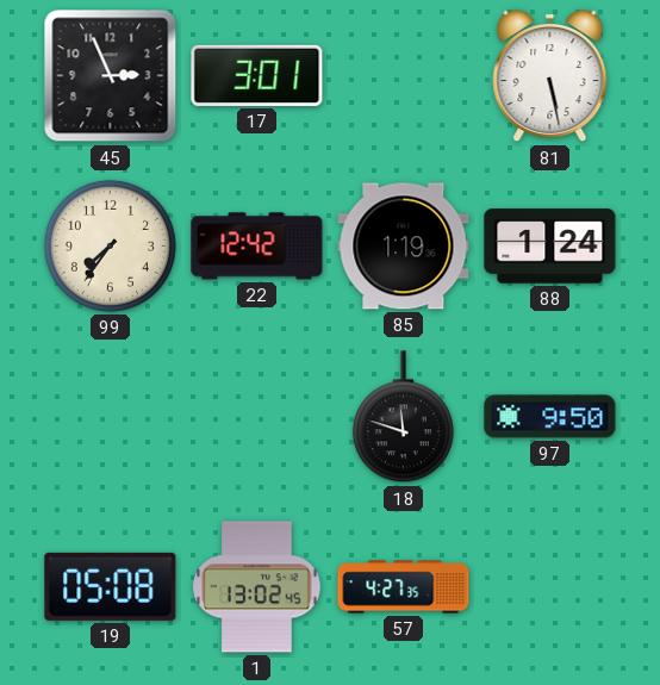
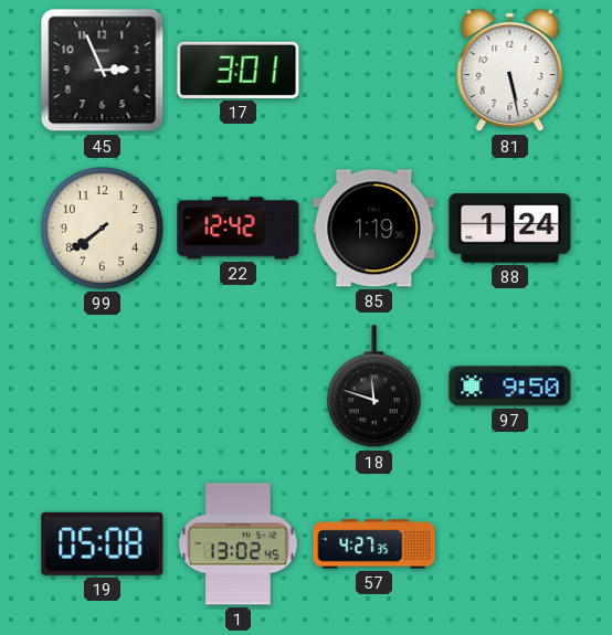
99: 7:36 -> 7:39
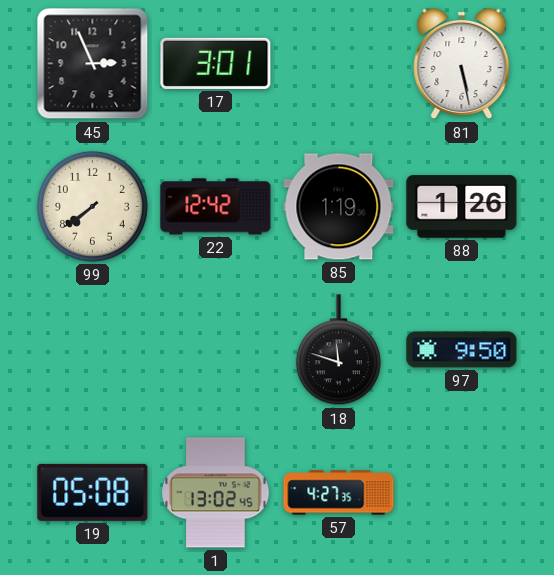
88: 1:24 -> 1:26
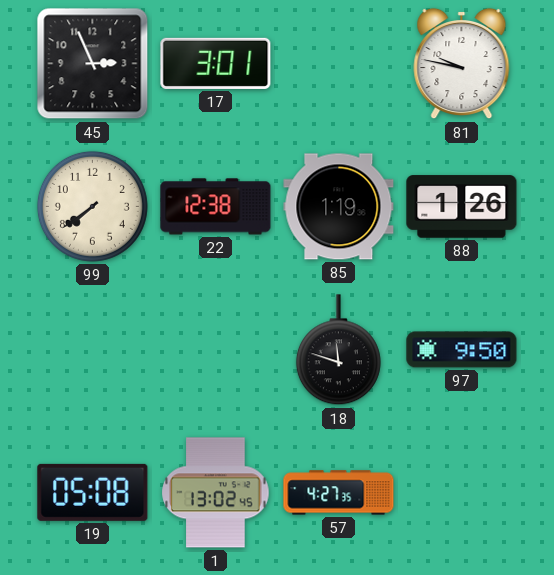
81: 5:28 -> 9:47
22: 12:42 -> 12:38
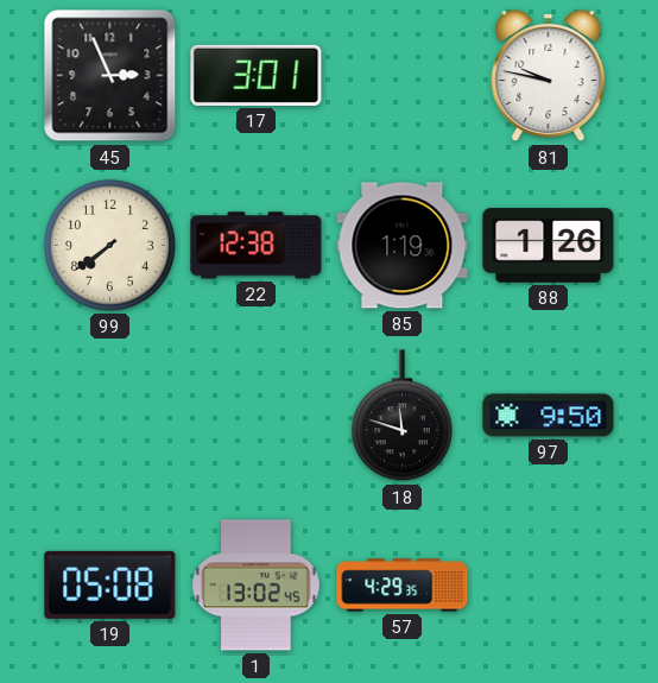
57: 4:27 -> 4:29
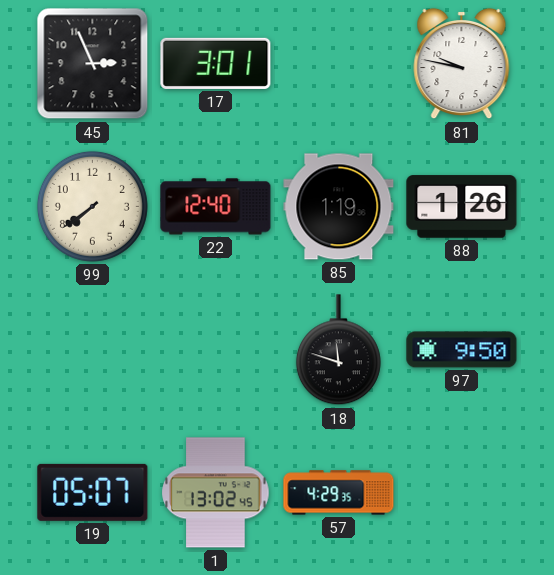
22: 12:38 -> 12:40
19: 05:08 -> 05:07
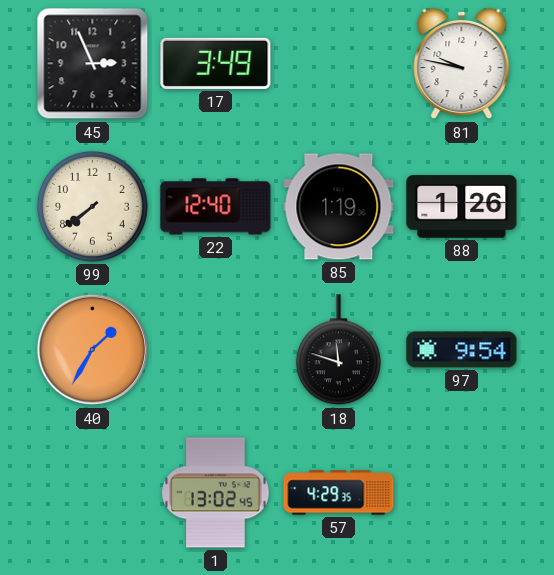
17: 3:01 -> 3:49
40: none -> 1:35
97: 9:50 -> 9:54
19: 05:07 -> none
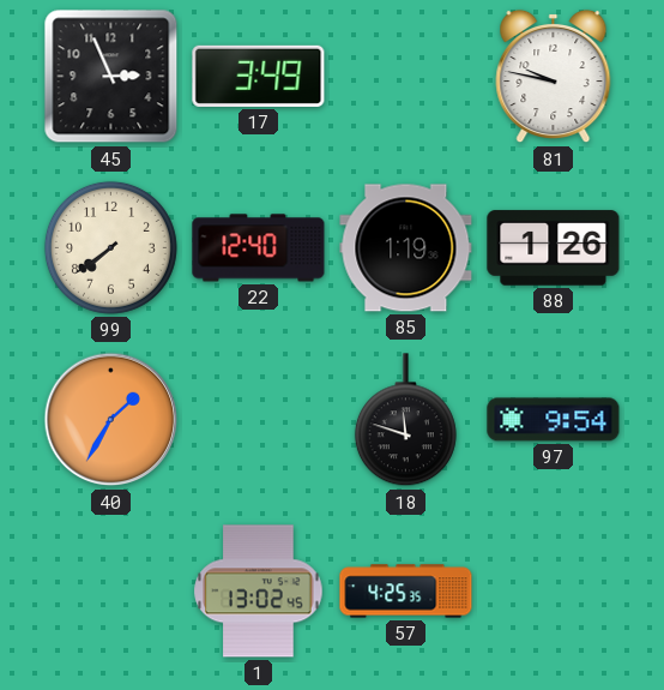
57: 4:29 -> 4:25
